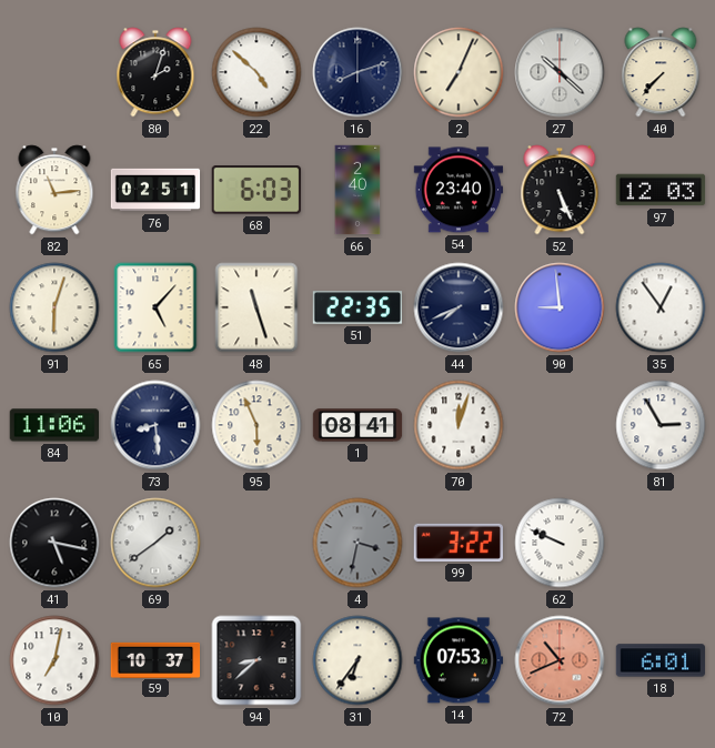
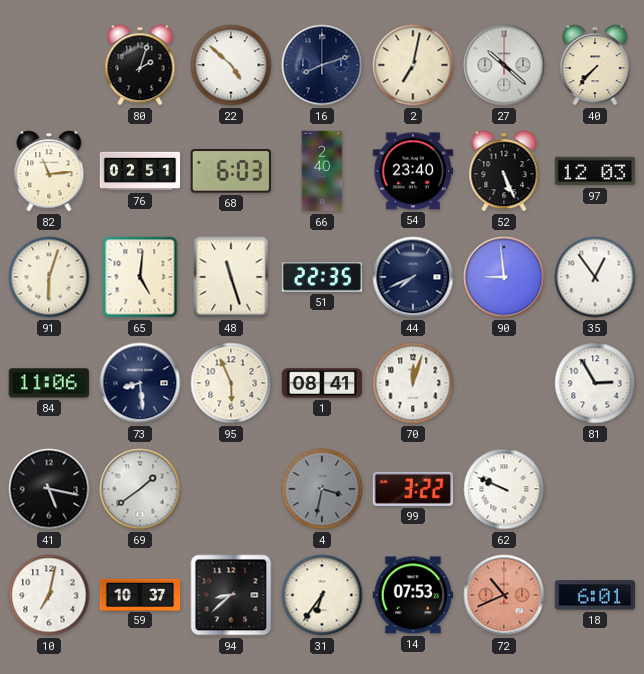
2: 7:04 -> 7:02
65: 5:07 -> 5:01
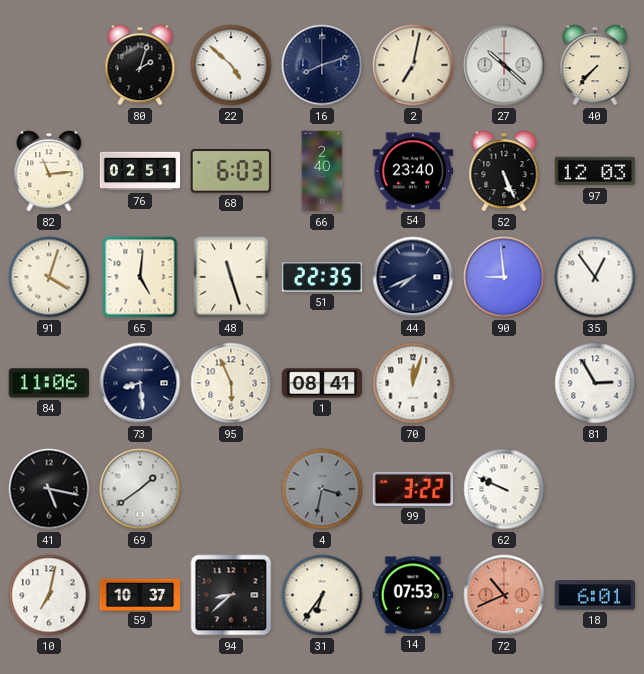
91: 6:03 -> 4:03
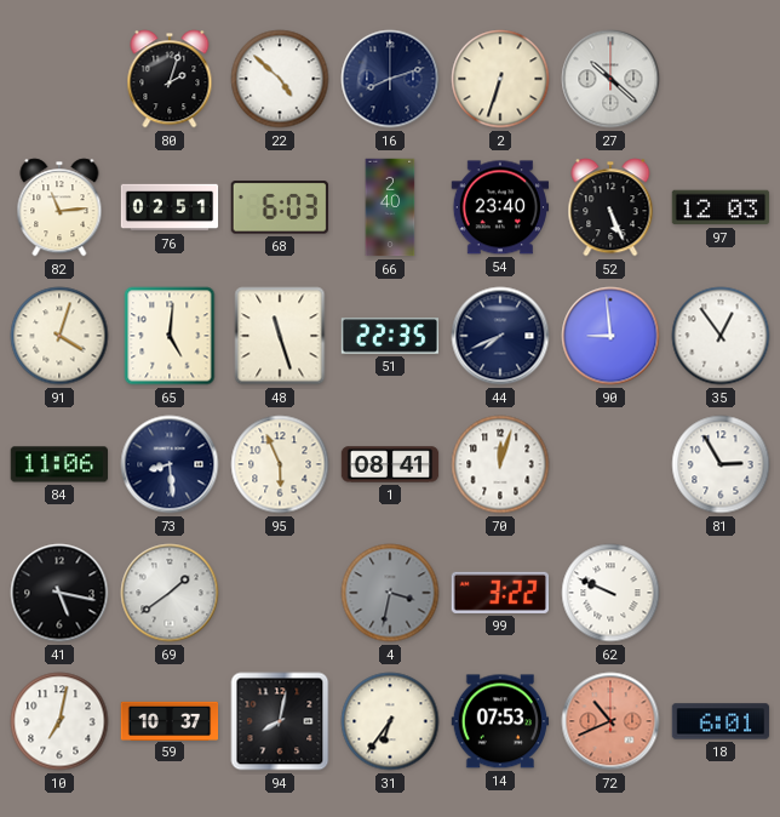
2: 7:02 -> 6:33
40: 7:37 -> none
94: 8:38 -> 8:02
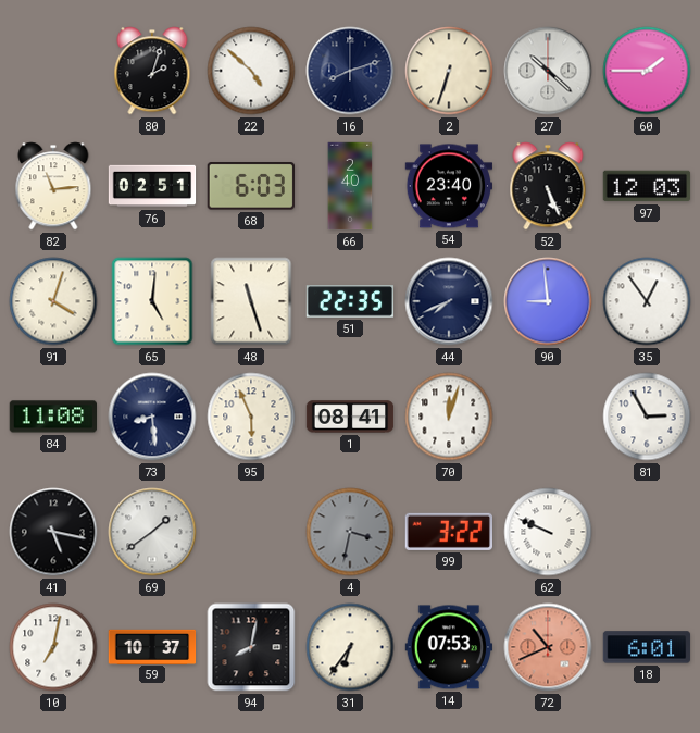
60: none -> 1:45
84: 11:06 -> 11:08
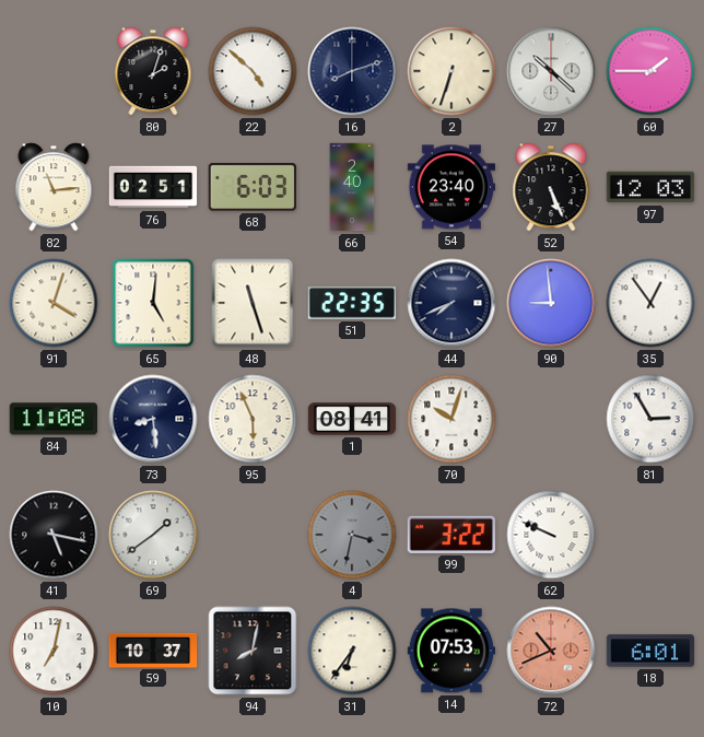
70: 12:03 -> 10:03
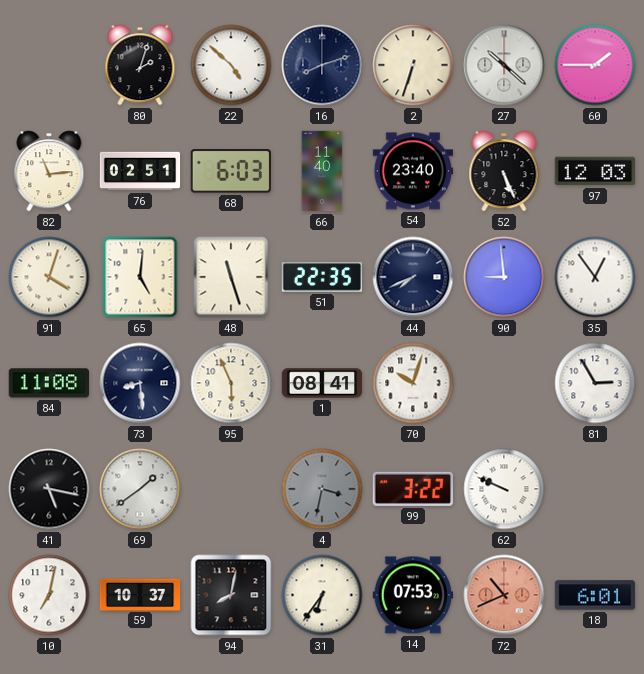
66: 2:40 -> 11:40
